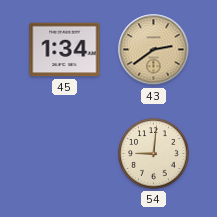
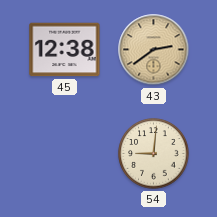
45: 1:34 -> 12:38
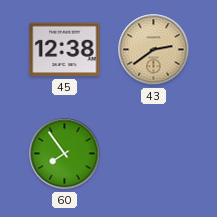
60: none -> 7:54
54: 9:01 -> none
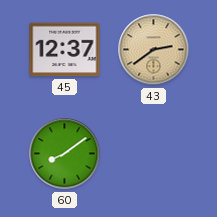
45: 12:38 -> 12:37
60: 7:54 -> 8:09
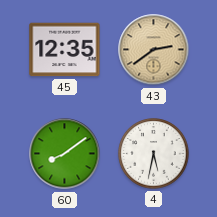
45: 12:37 -> 12:35
4: none -> 5:32
